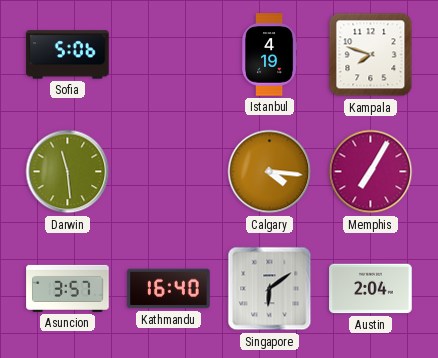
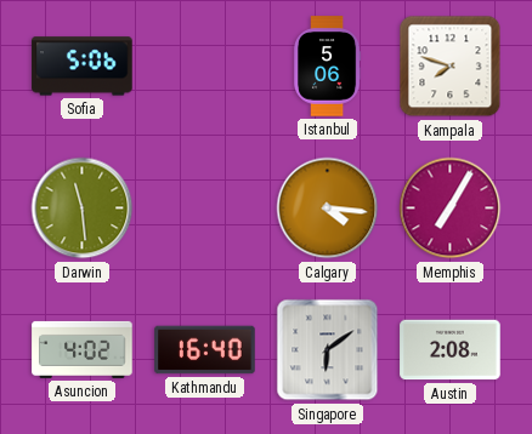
Istanbul: 4:19 -> 5:06
Asuncion: 3:57 -> 4:02
Austin: 2:04 -> 2:08
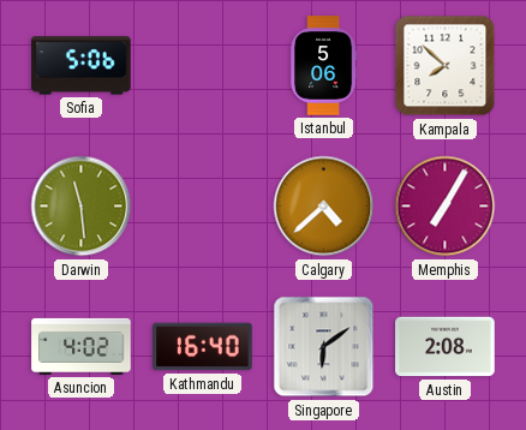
Kampala: 7:48 -> 7:52
Calgary: 4:16 -> 4:38
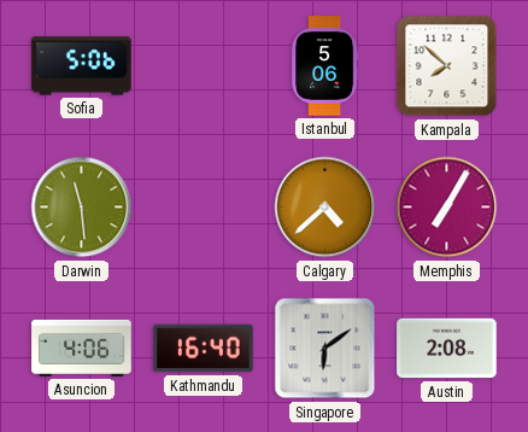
Asuncion: 4:02 -> 4:06
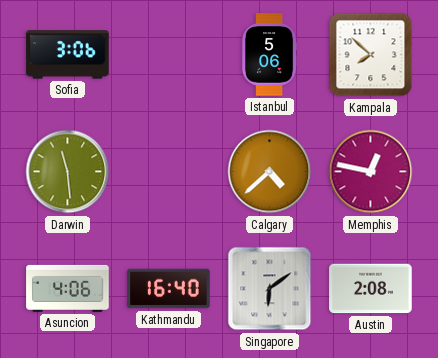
Sofia: 5:06 -> 3:06
Memphis: 7:05 -> 12:47
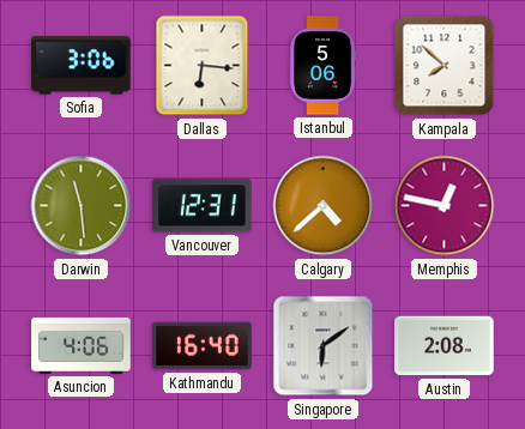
Dallas: none -> 6:16
Vancouver: none -> 12:31
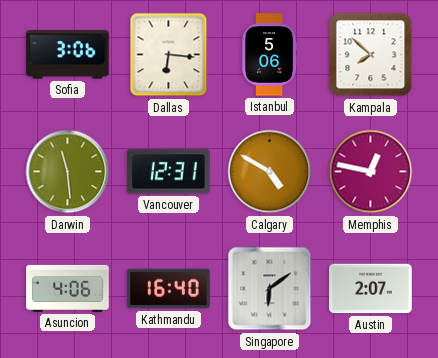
Calgary: 4:38 -> 4:50
Austin: 2:08 -> 2:07
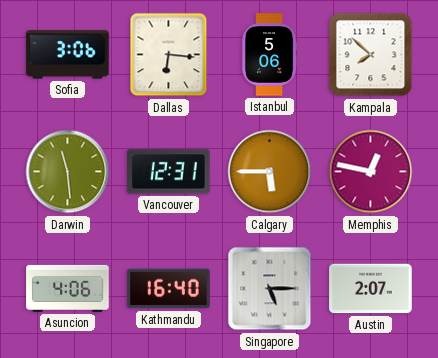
Calgary: 4:50 -> 5:45
Singapore: 6:09 -> 5:15
